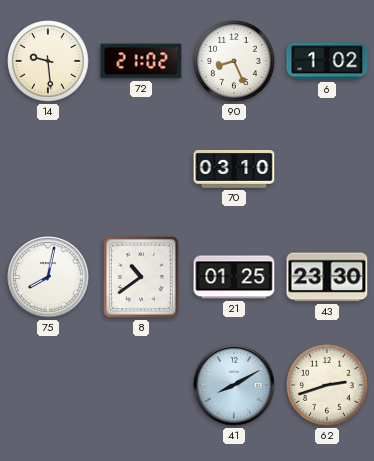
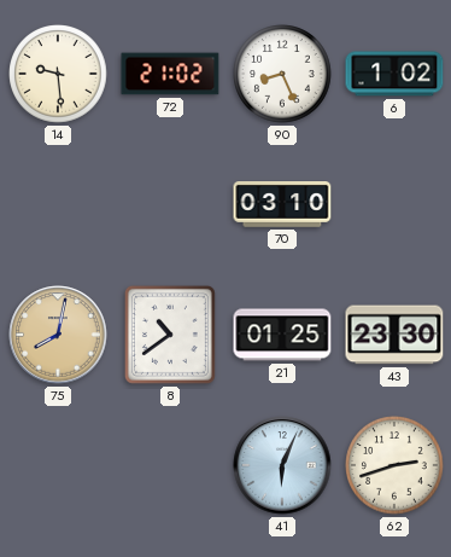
75 dial: white -> champagne
41: 8:10 -> 6:04
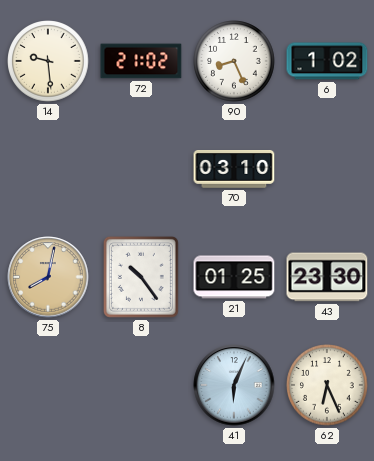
8: 10:39 -> 10:24
62: 2:42 -> 6:26
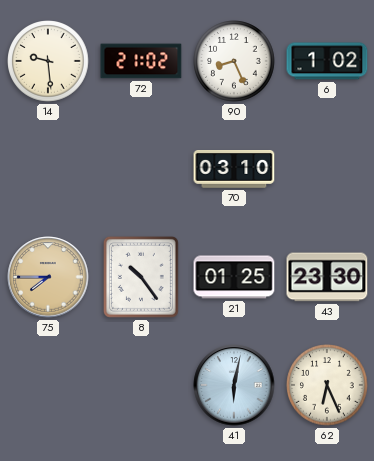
75: 8:02 -> 7:45
41: 6:04 -> 6:02
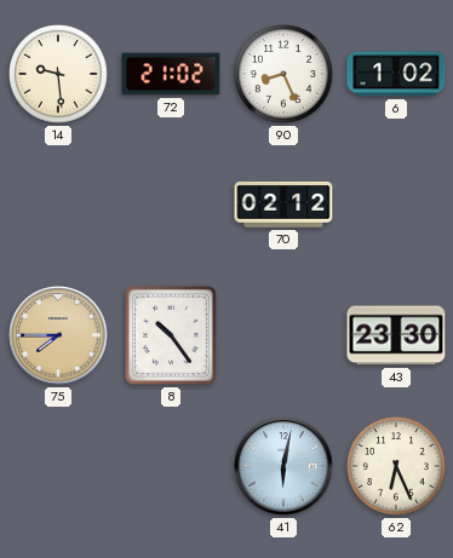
70: 03:10 -> 02:12
21: 01:25 -> none
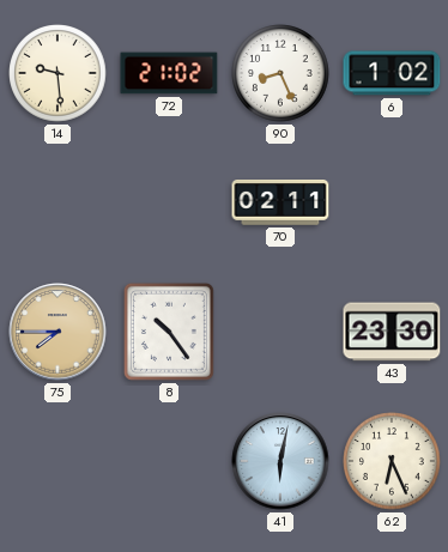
70: 02:12 -> 02:11
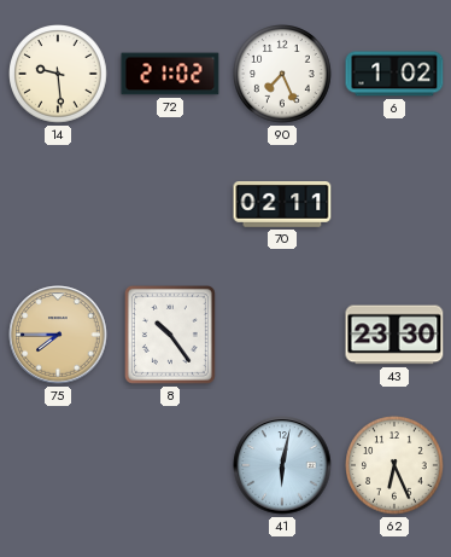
90: 8:26 -> 7:26
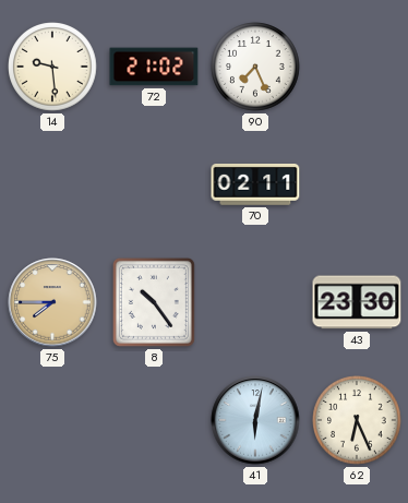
6: 1:02 -> none
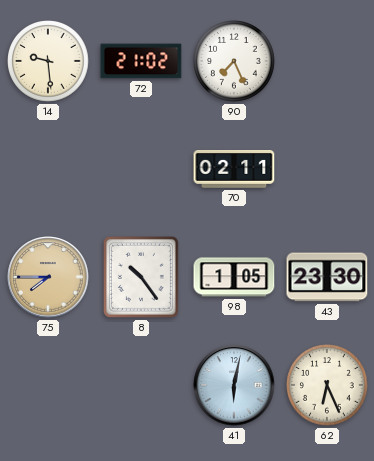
98: none -> 1:05
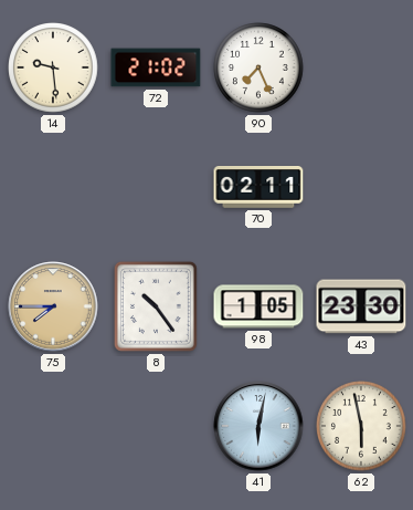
62: 6:26 -> 5:58
